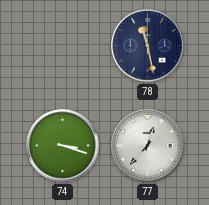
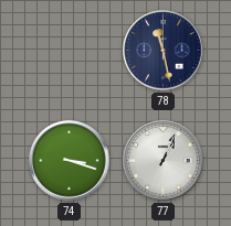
77: 12:37 -> 1:04
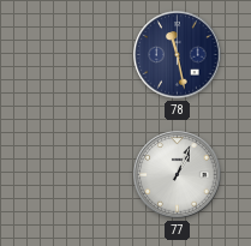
74: 3:18 -> none
